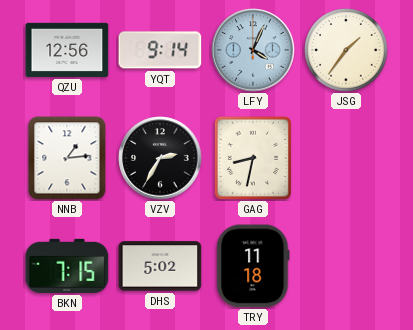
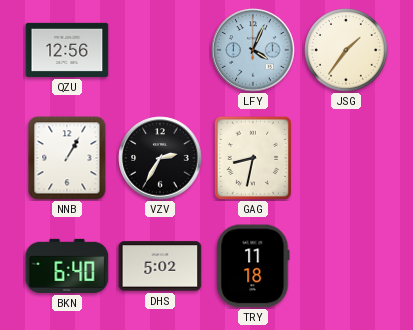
YQT: 9:14 -> none
NNB: 1:14 -> 1:05
BKN: 7:15 -> 6:40
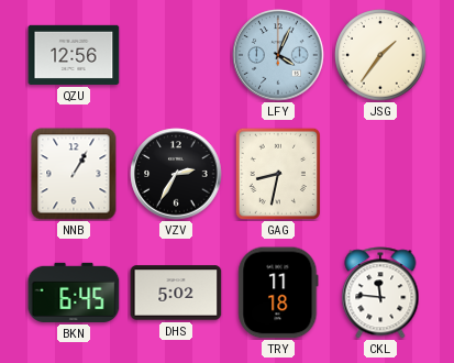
BKN: 6:40 -> 6:45
CKL: none -> 11:46
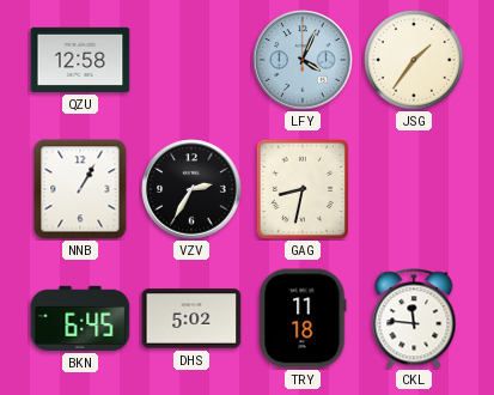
QZU: 12:56 -> 12:58
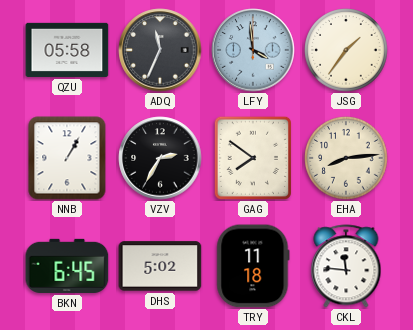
QZU: 12:58 -> 05:58
ADQ: none -> 11:34
LFY: 4:04 -> 3:59
GAG: 8:32 -> 7:51
EHA: none -> 8:14
